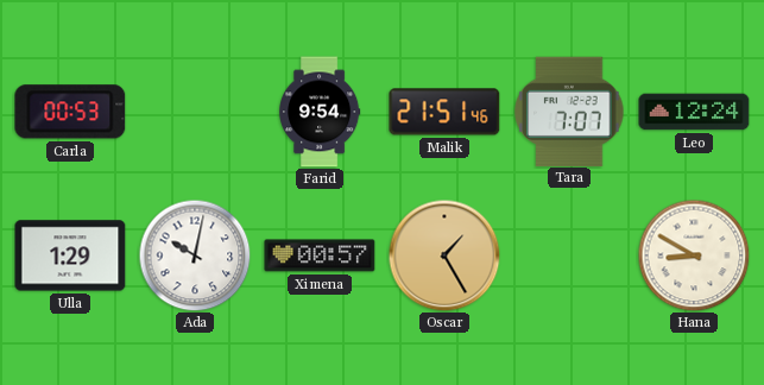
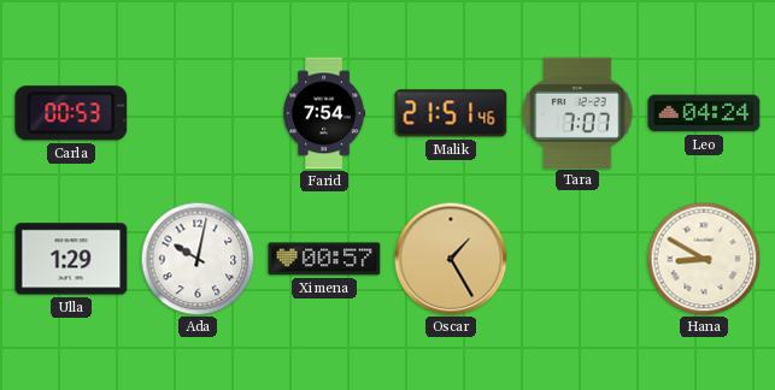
Farid: 9:54 -> 7:54
Leo: 12:24 -> 04:24
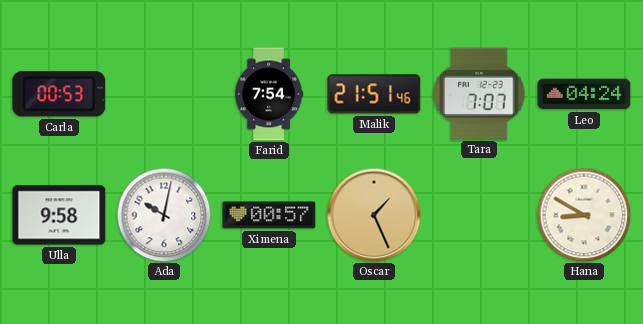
Ulla: 1:29 -> 9:58
Oscar: 1:25 -> 1:26
